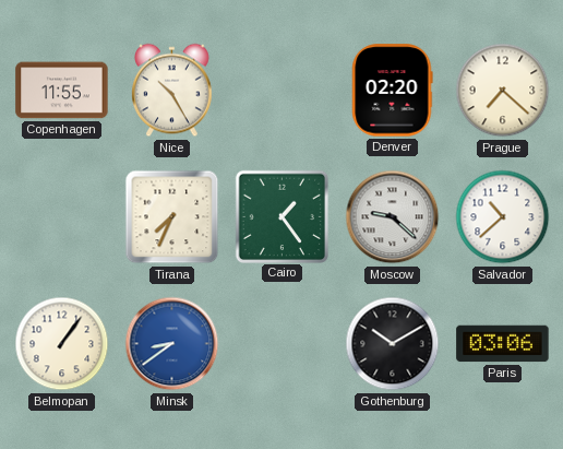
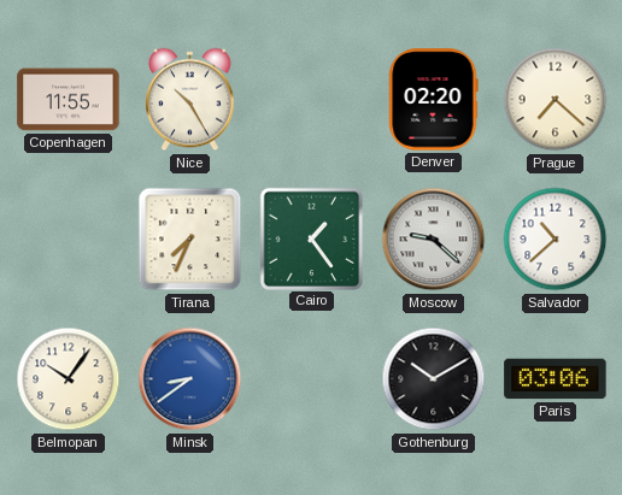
Belmopan: 1:06 -> 10:06
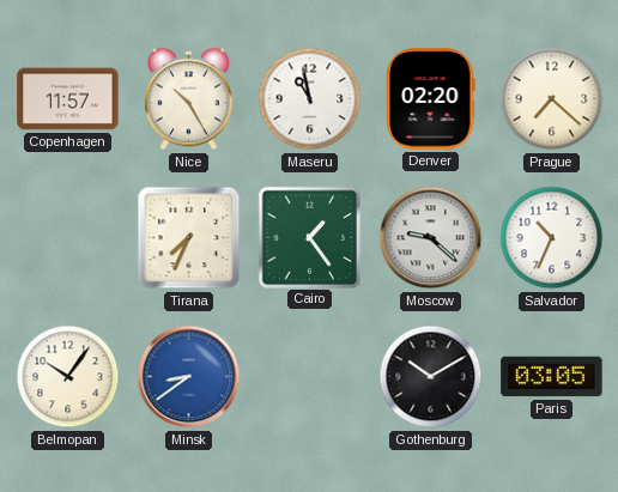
Copenhagen: 11:55 -> 11:57
Maseru: none -> 10:58
Salvador: 10:38 -> 10:34
Paris: 03:06 -> 03:05
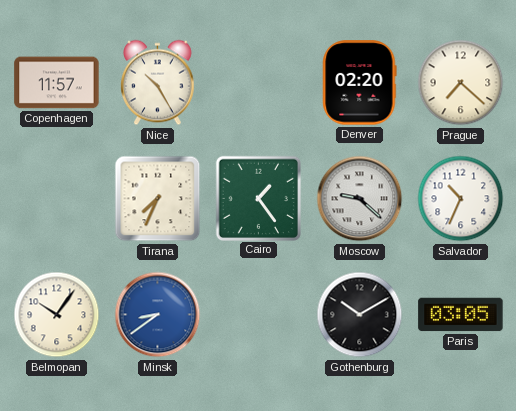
Maseru: 10:58 -> none
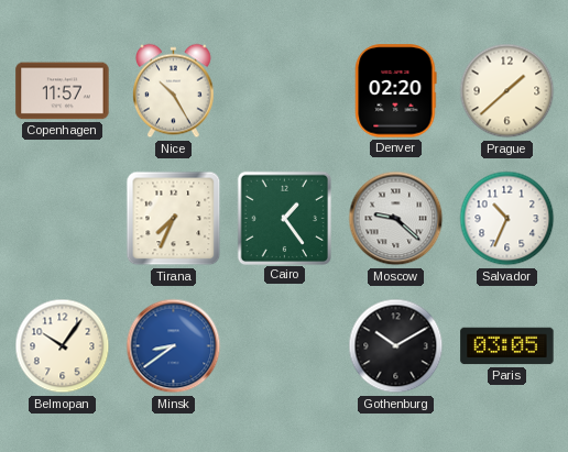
Prague: 7:22 -> 1:38
